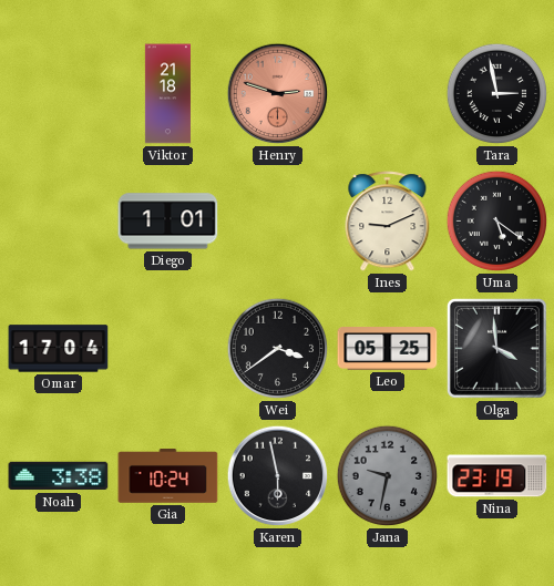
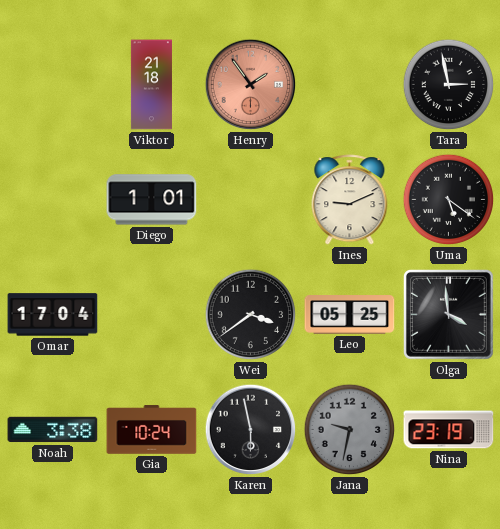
Henry: 2:48 -> 1:54
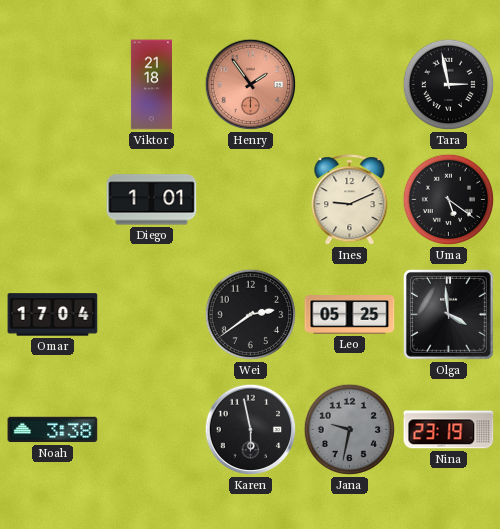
Wei: 3:39 -> 2:39
Gia: 10:24 -> none
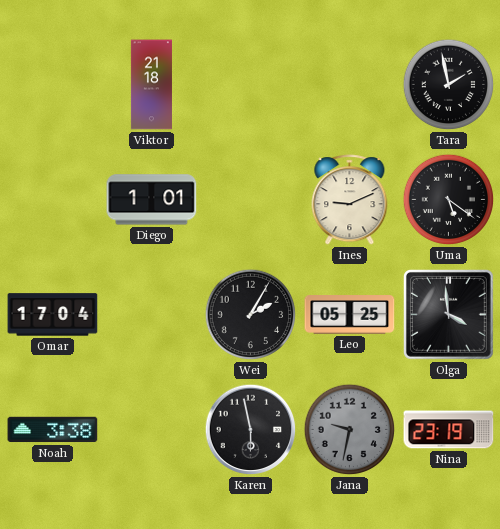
Henry: 1:54 -> none
Tara: 2:58 -> 1:58
Wei: 2:39 -> 2:05
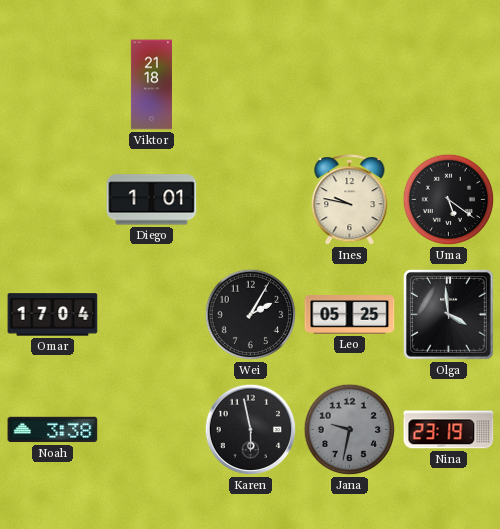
Tara: 1:58 -> none
Ines: 9:11 -> 9:47
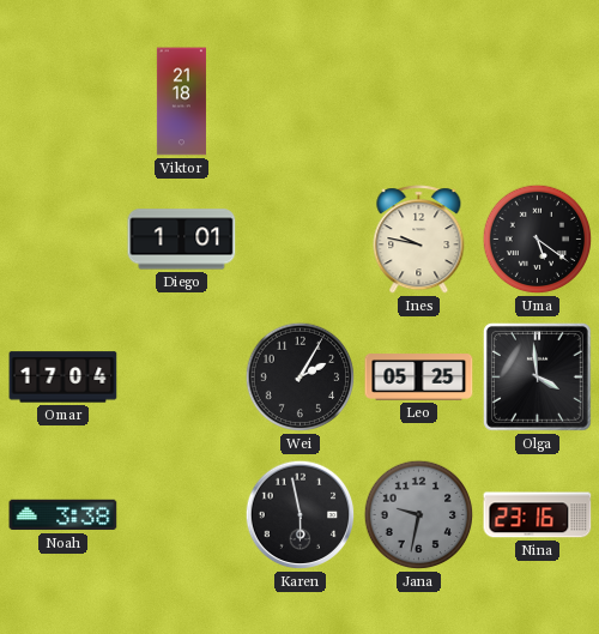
Nina: 23:19 -> 23:16
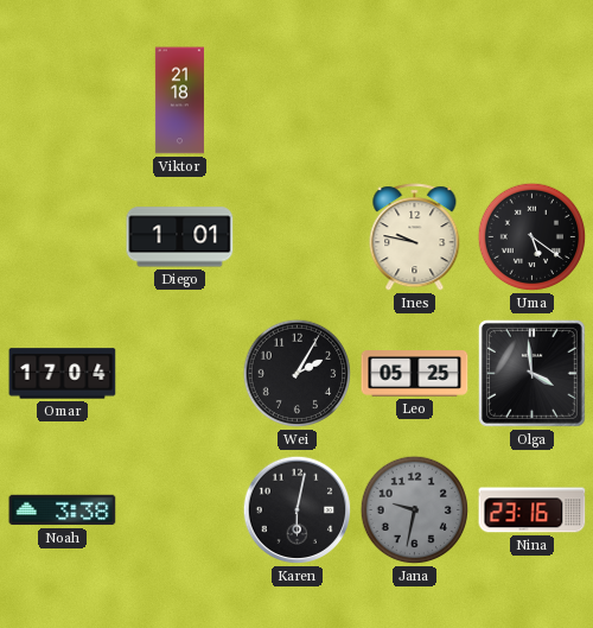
Karen: 5:58 -> 6:02
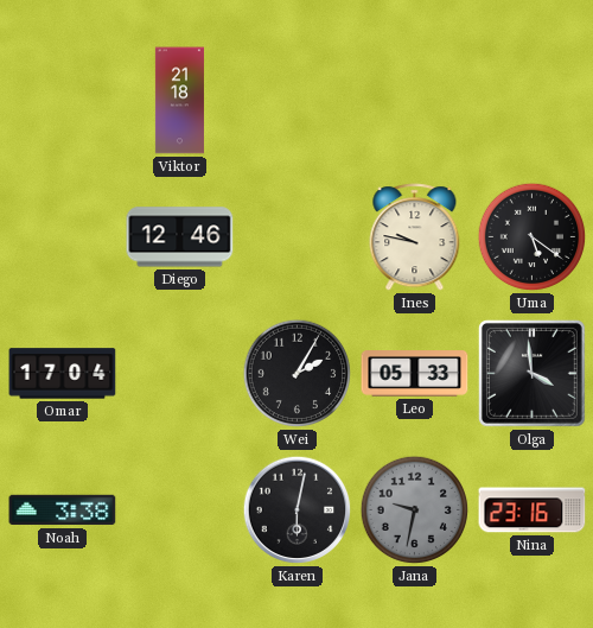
Diego: 1:01 -> 12:46
Leo: 05:25 -> 05:33
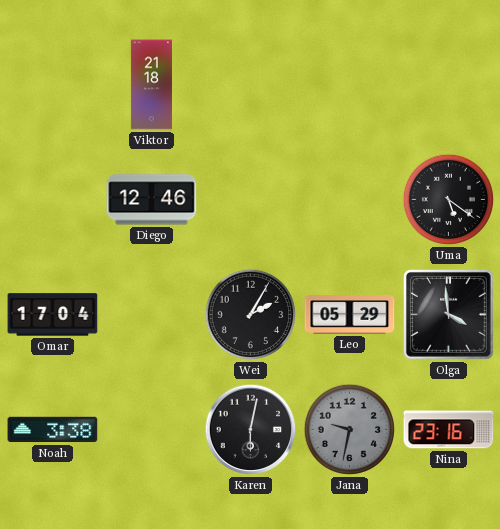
Ines: 9:47 -> none
Leo: 05:33 -> 05:29
